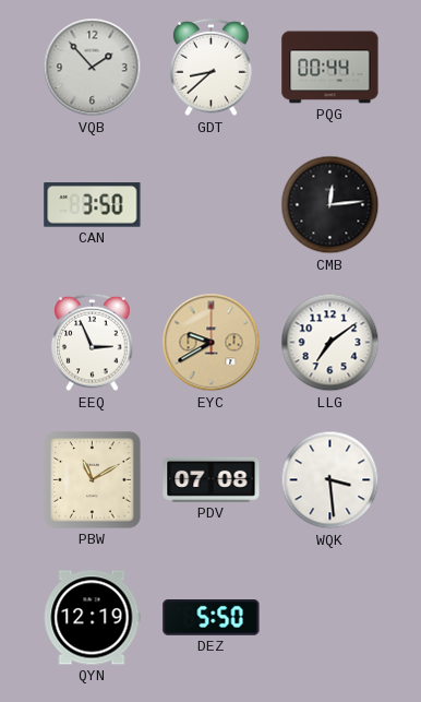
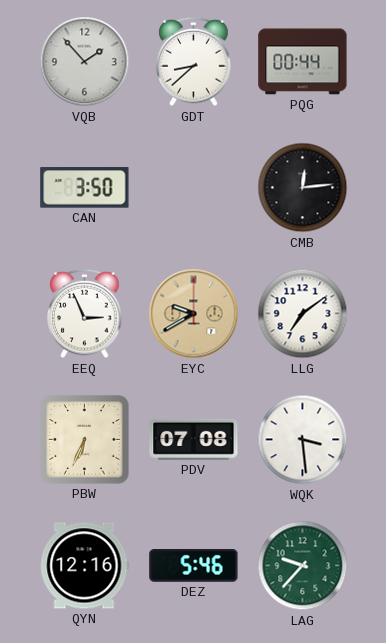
PBW: 11:10 -> 6:34
QYN: 12:19 -> 12:16
DEZ: 5:50 -> 5:46
LAG: none -> 9:37
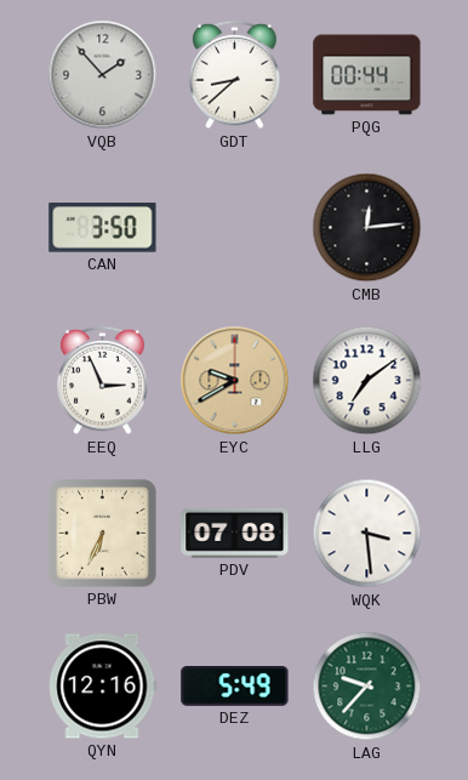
DEZ: 5:46 -> 5:49
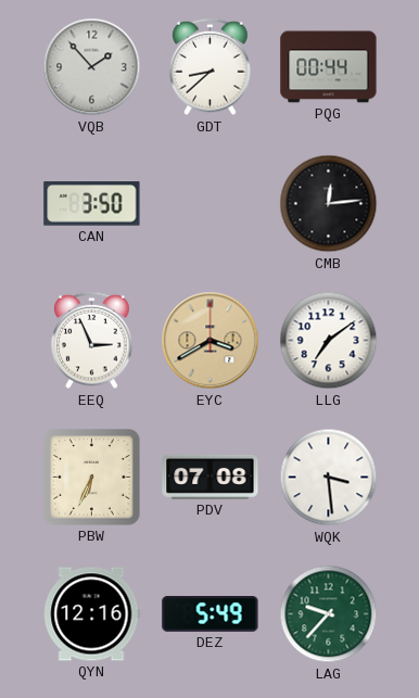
EYC: 9:40 -> 3:40
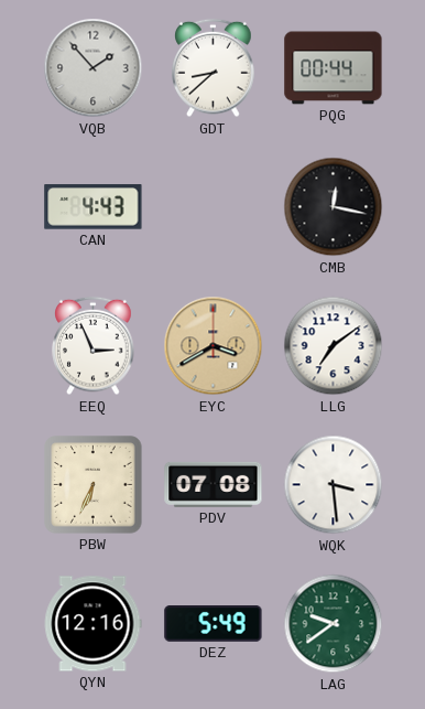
CAN: 3:50 -> 4:43
CMB: 12:14 -> 12:17
LAG: 9:37 -> 9:39
